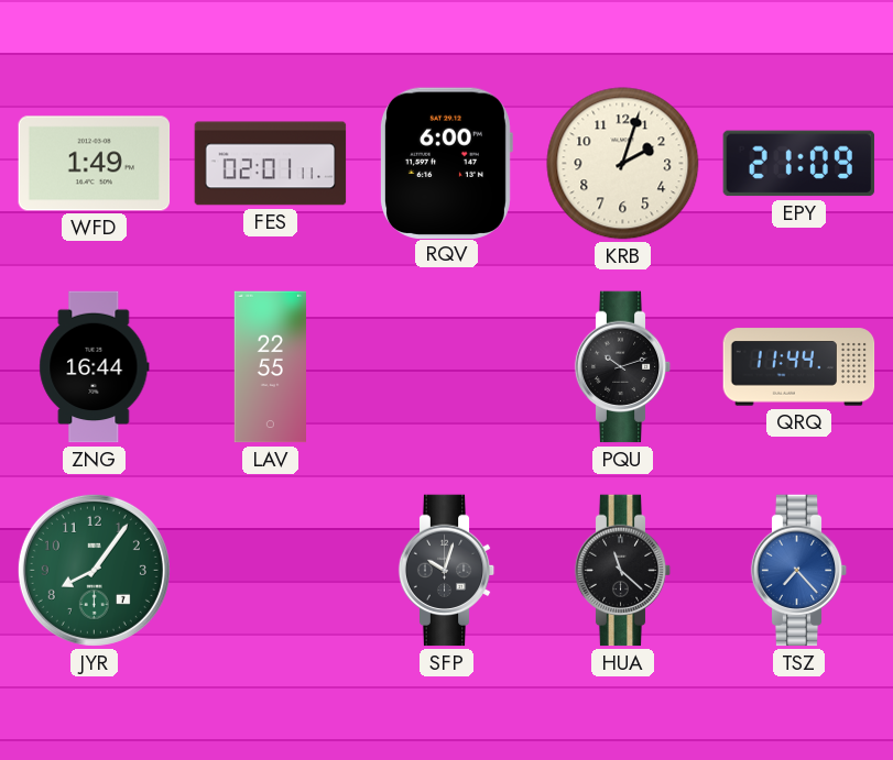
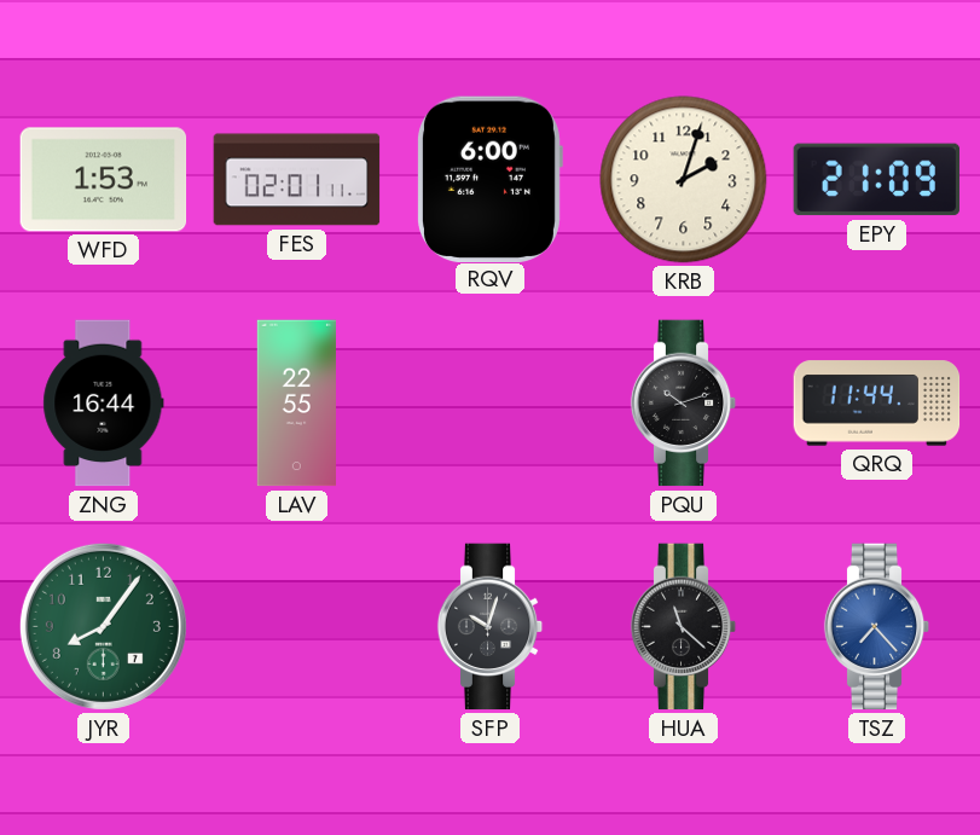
WFD: 1:49 -> 1:53
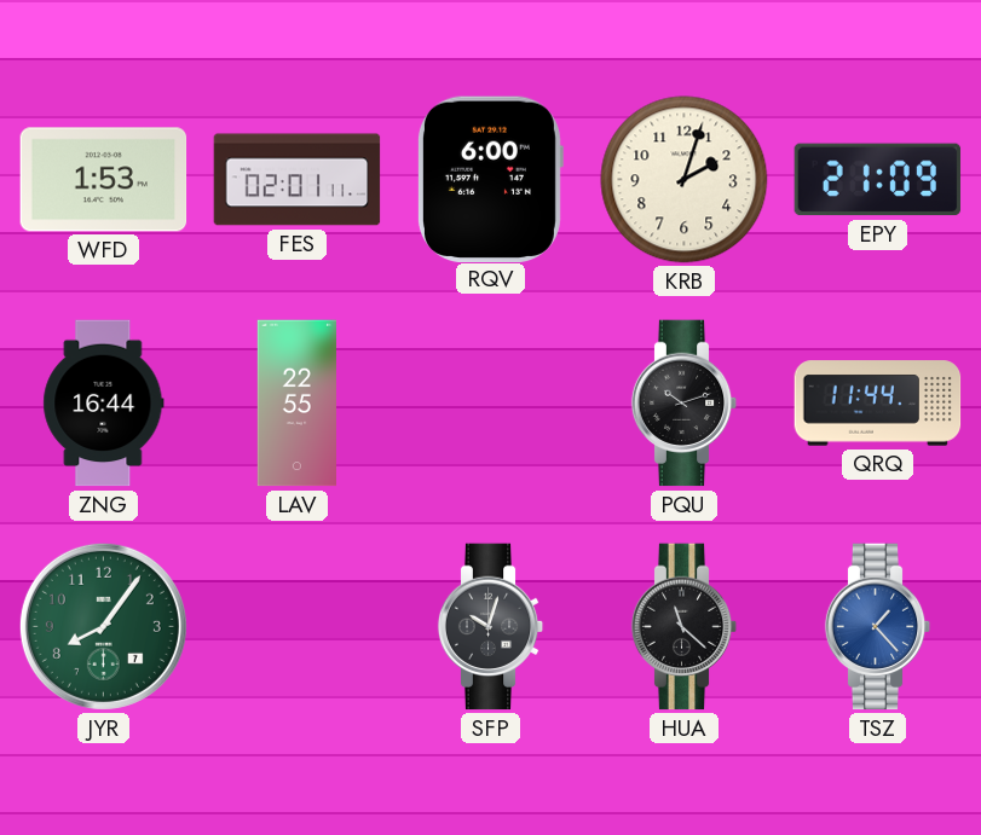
TSZ: 7:23 -> 1:23
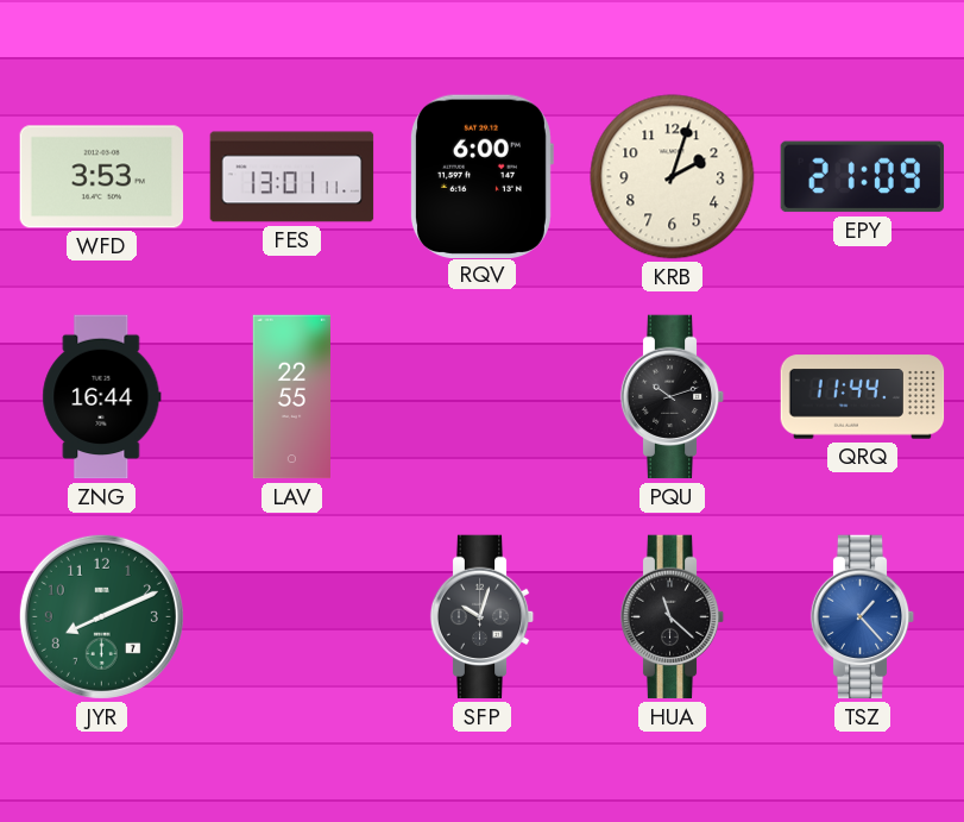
WFD: 1:53 -> 3:53
FES: 02:01 -> 13:01
JYR: 8:06 -> 8:11
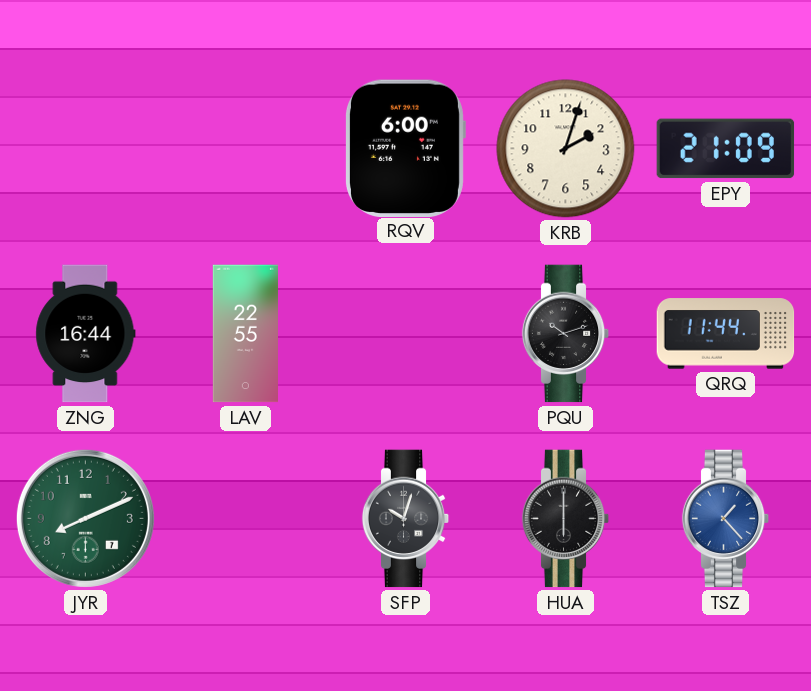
WFD: 3:53 -> none
FES: 13:01 -> none
HUA: 11:22 -> 6:00
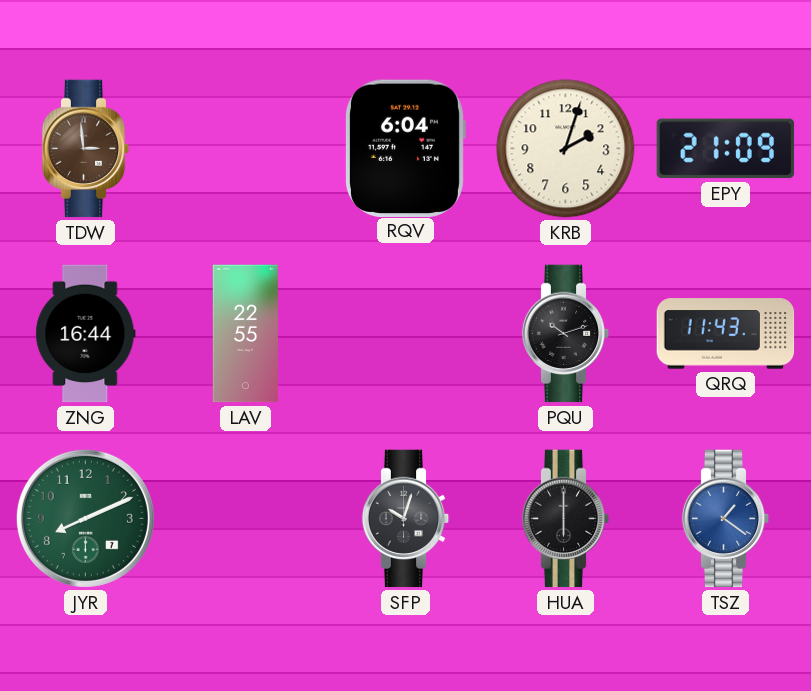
TDW: none -> 2:59
RQV: 6:00 -> 6:04
QRQ: 11:44 -> 11:43
TSZ: 1:23 -> 1:21
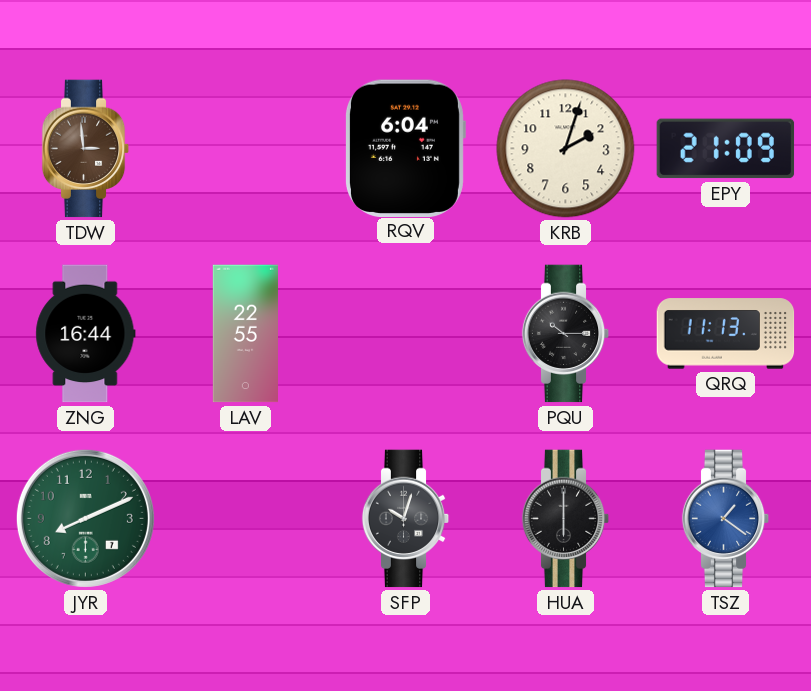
PQU: 10:12 -> 10:15
QRQ: 11:43 -> 11:13
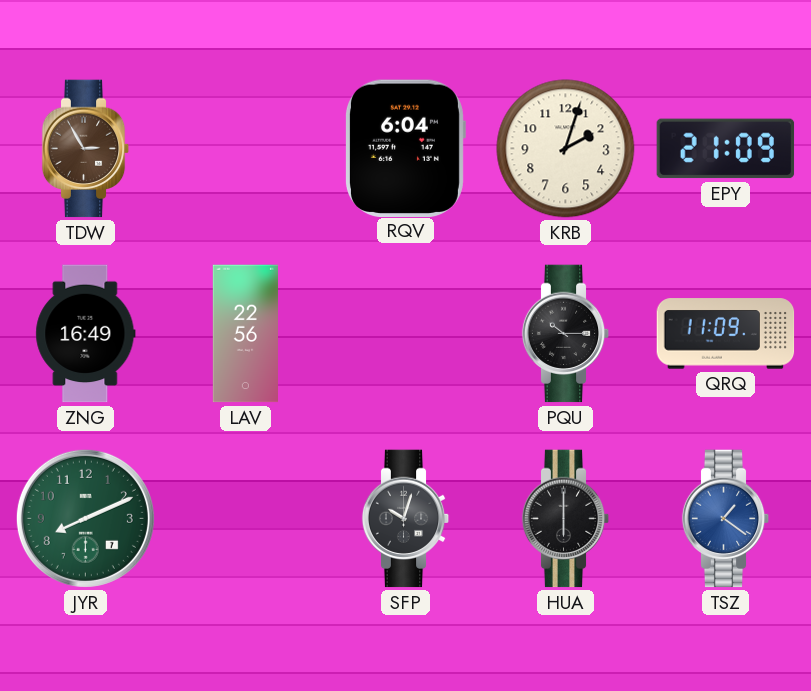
TDW: 2:59 -> 2:55
ZNG: 16:44 -> 16:49
LAV: 22:55 -> 22:56
QRQ: 11:13 -> 11:09
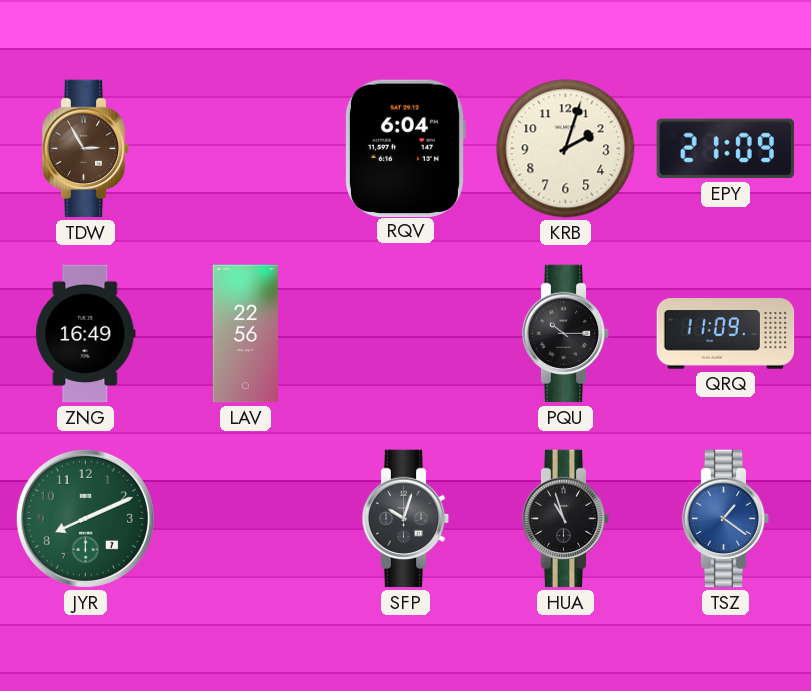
HUA: 6:00 -> 10:57
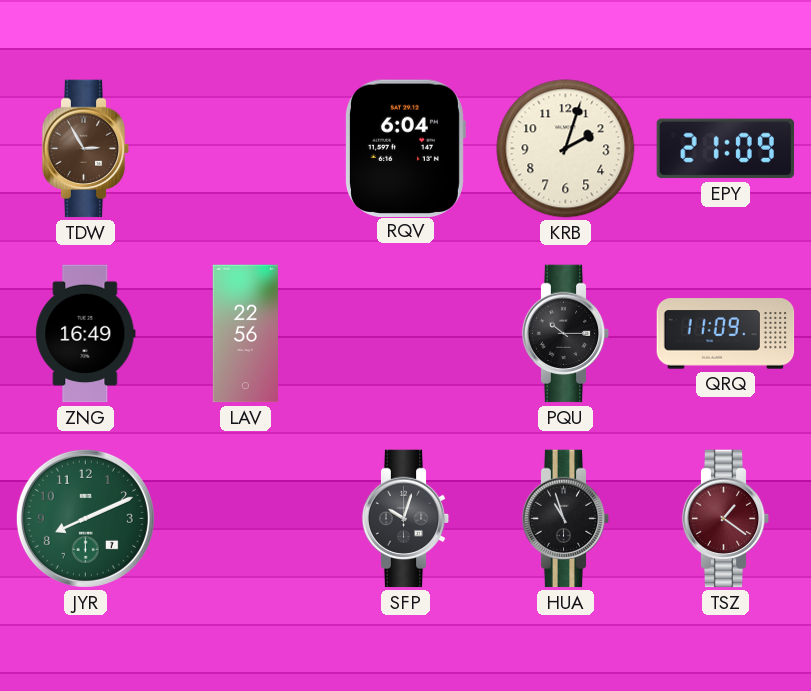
TSZ dial: blue -> burgundy
